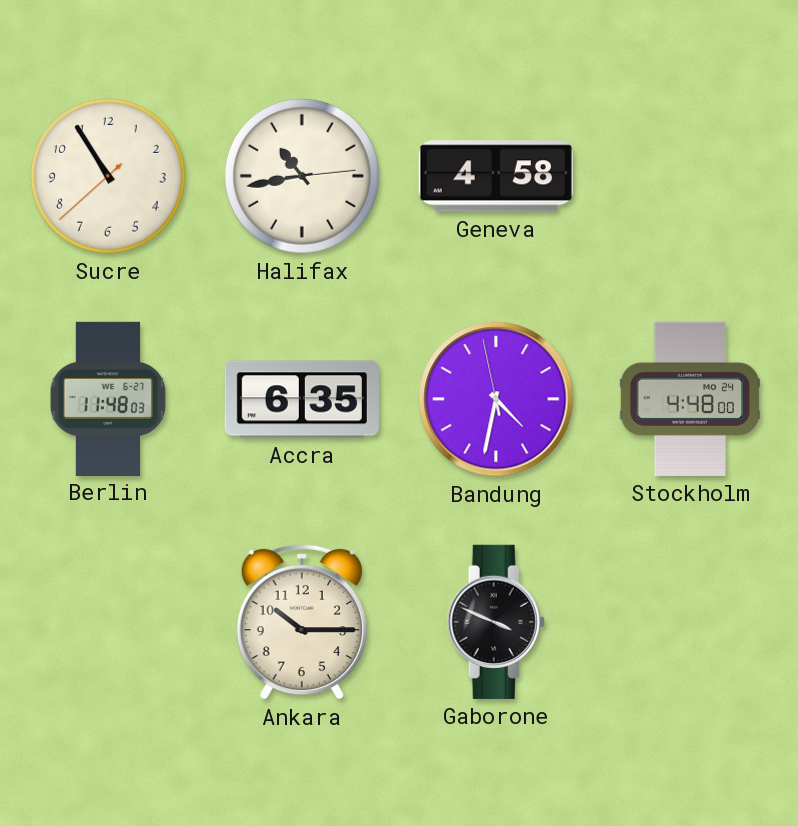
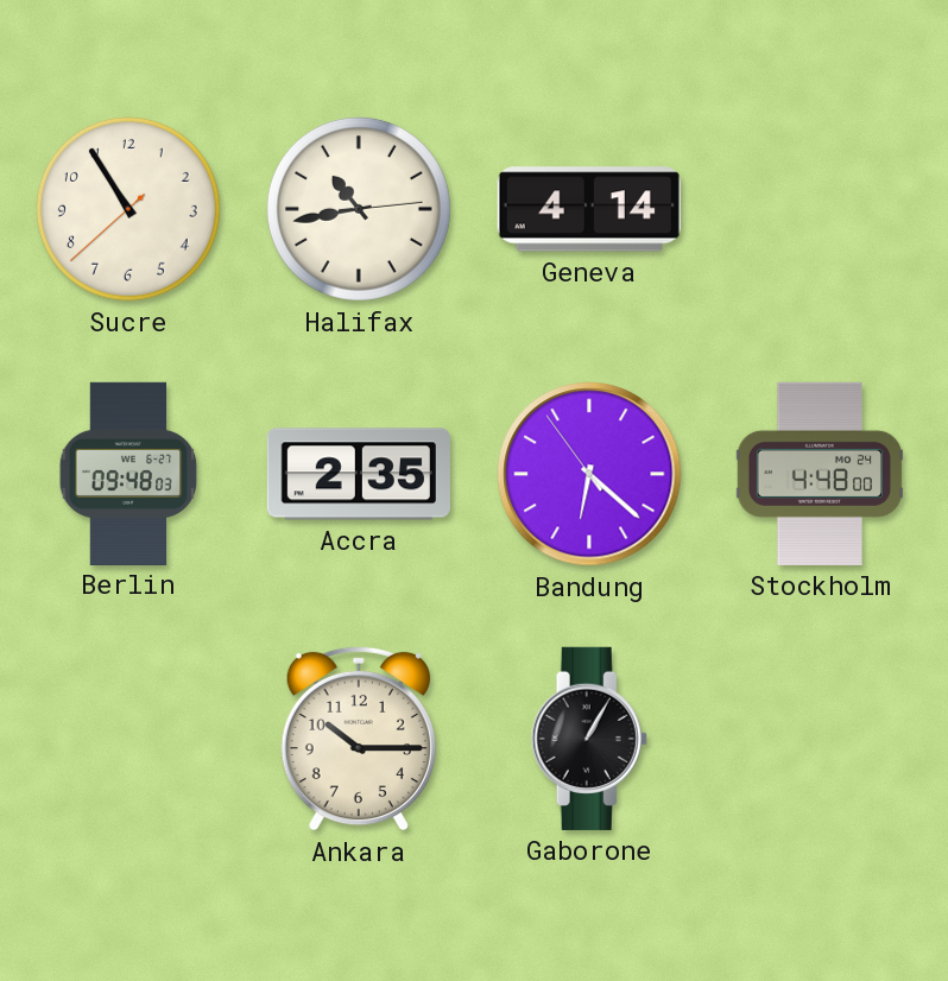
Geneva: 4:58 -> 4:14
Berlin: 11:48 -> 09:48
Accra: 6:35 -> 2:35
Bandung: 4:31 -> 6:21
Gaborone: 3:49 -> 1:05
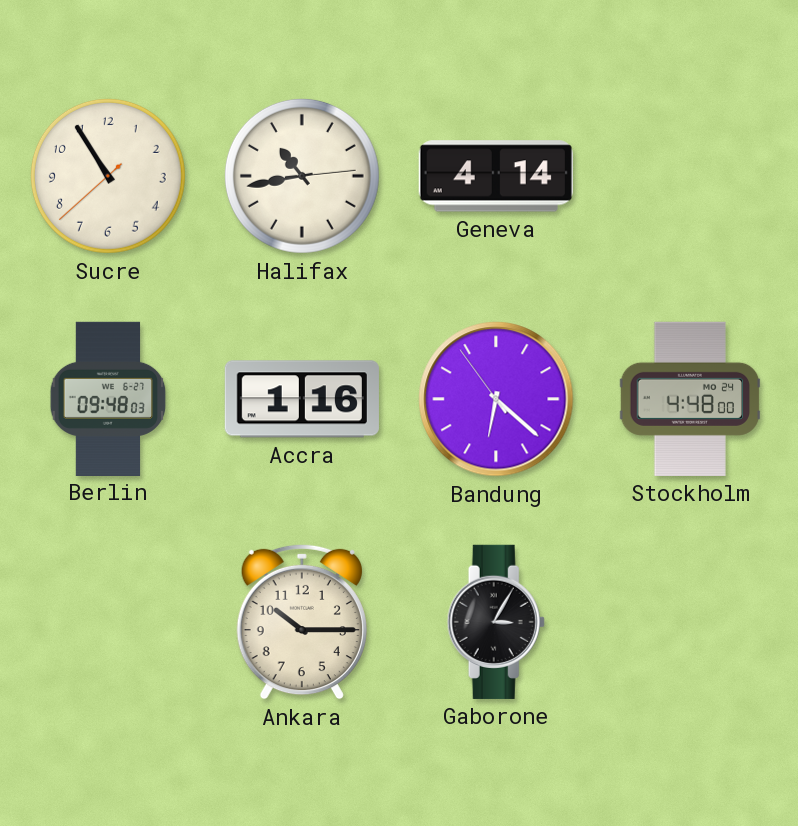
Accra: 2:35 -> 1:16
Gaborone: 1:05 -> 3:05
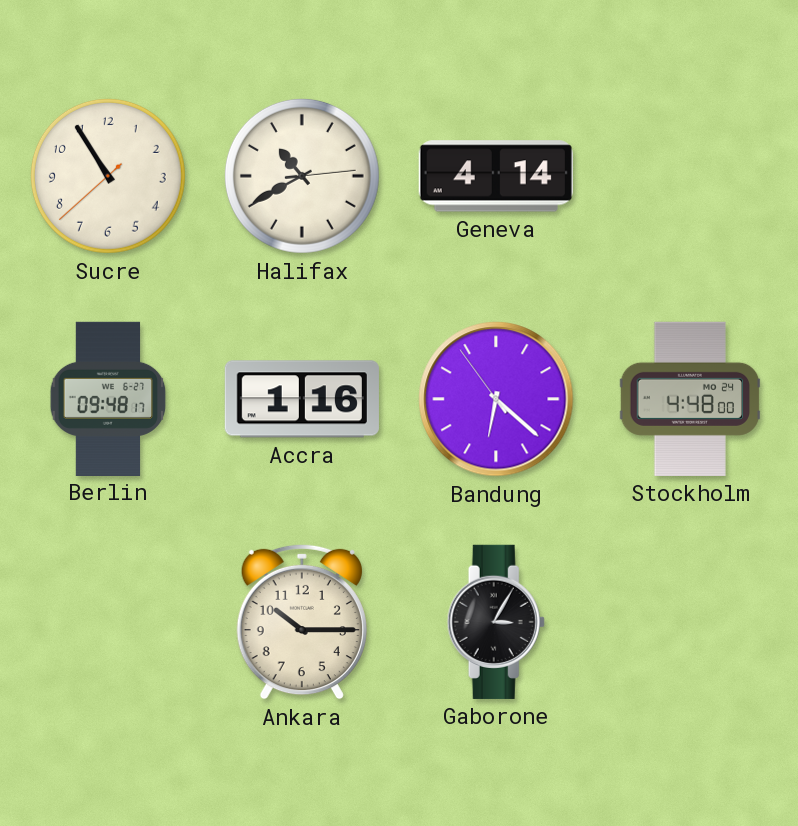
Halifax: 10:43 -> 10:40
Berlin: 09:48:03 -> 09:48:17
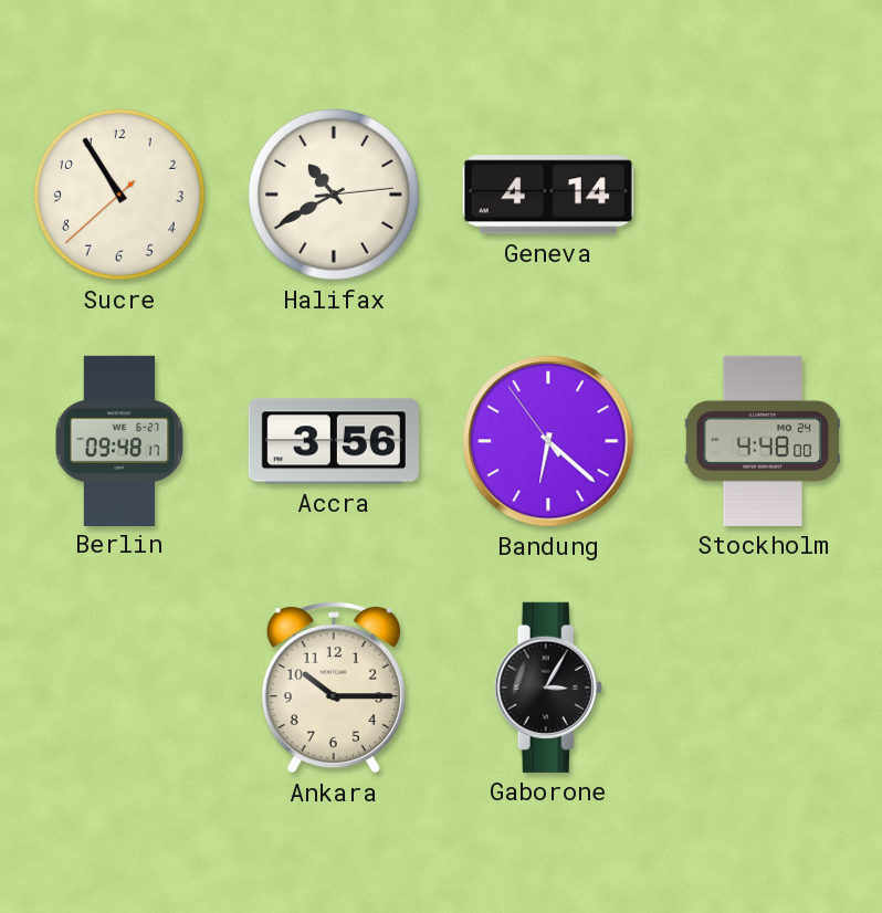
Accra: 1:16 -> 3:56
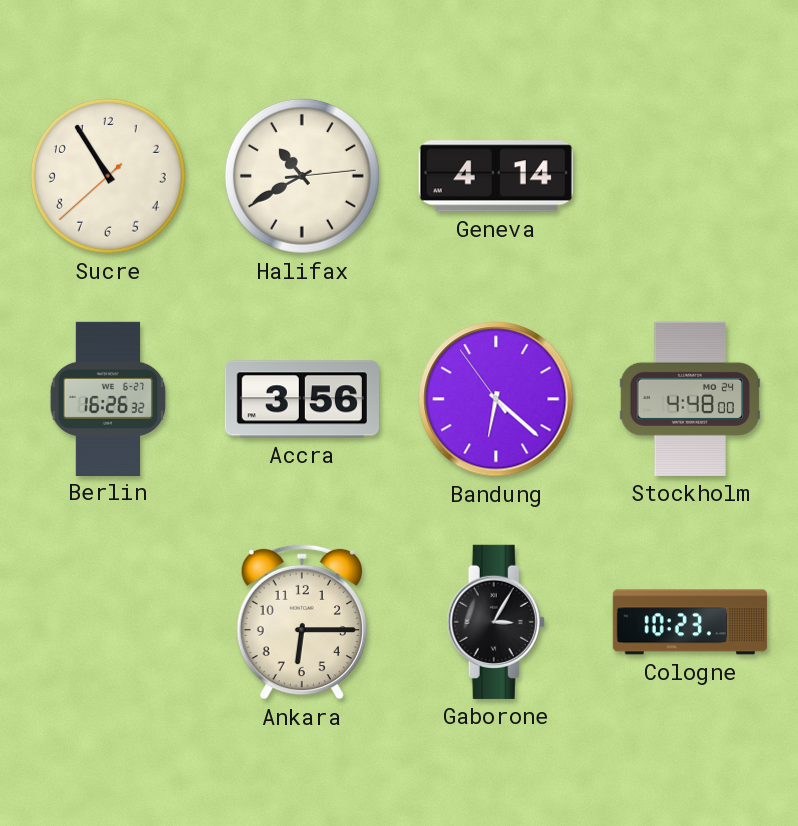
Berlin: 09:48 -> 16:26
Ankara: 10:15 -> 6:15
Cologne: none -> 10:23
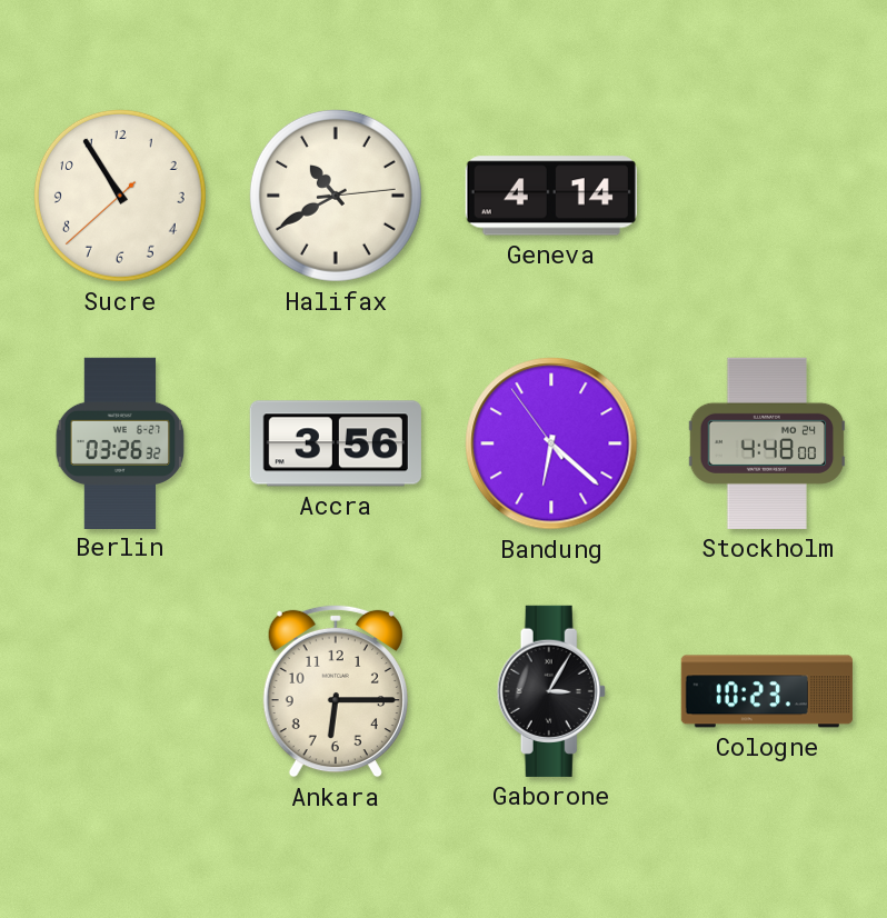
Berlin: 16:26 -> 03:26
